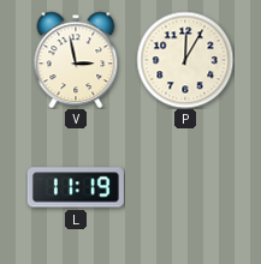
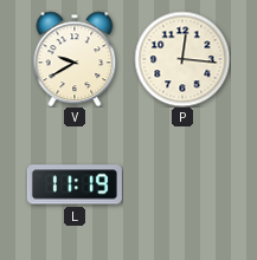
V: 2:58 -> 9:40
P: 12:05 -> 12:16
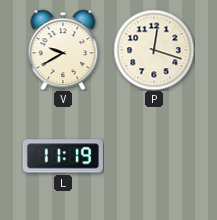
P: 12:16 -> 12:18
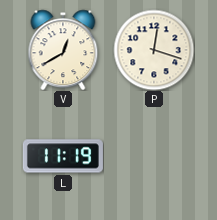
V: 9:40 -> 12:40
